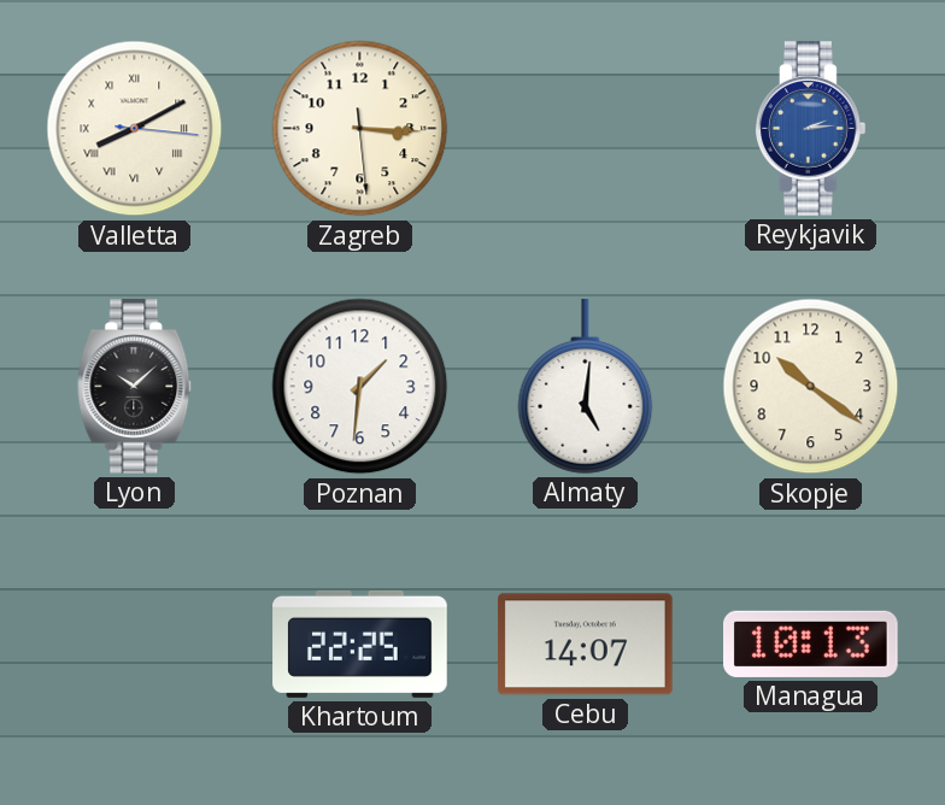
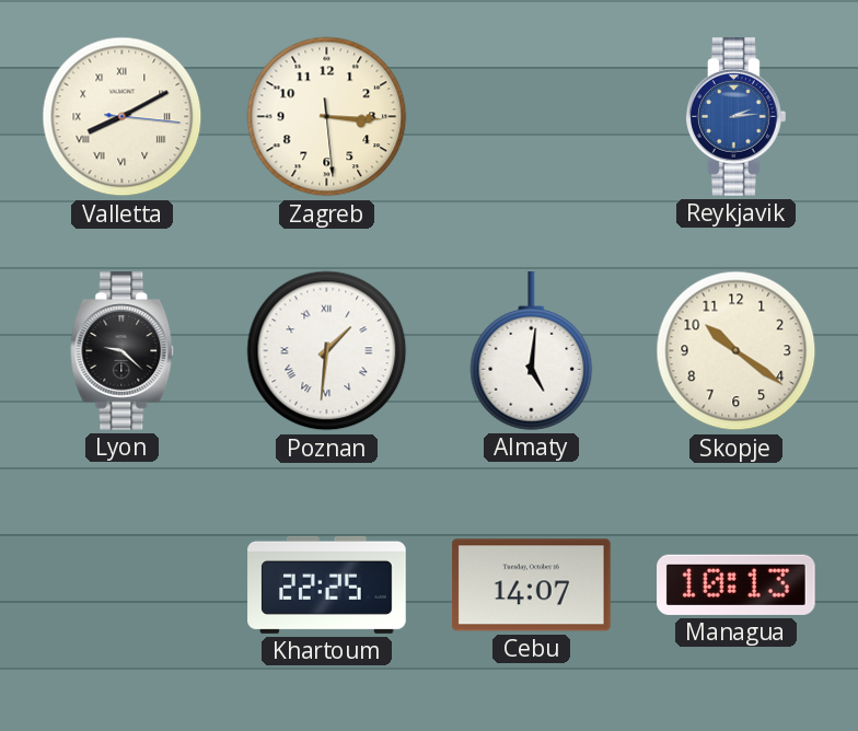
Lyon: 10:08 -> 9:22
Poznan numerals: Arabic -> Roman
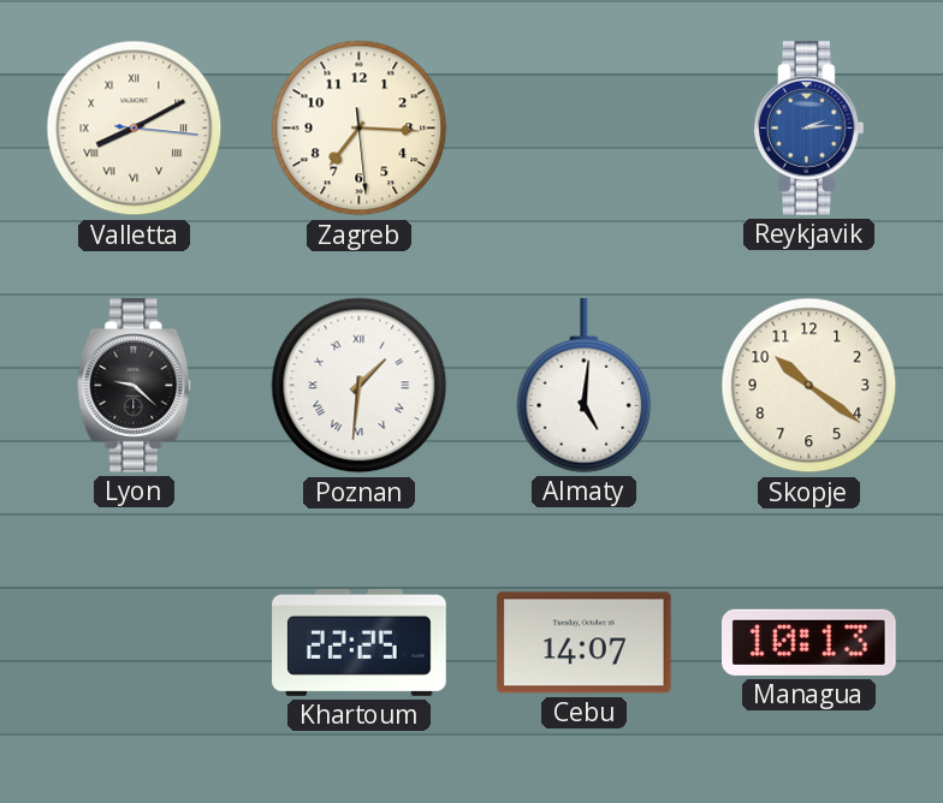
Zagreb: 3:15 -> 7:15
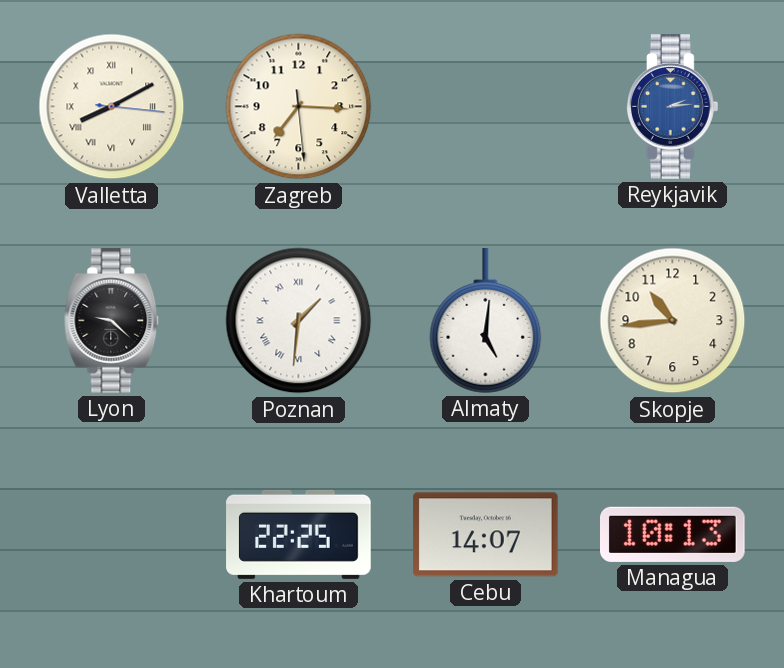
Skopje: 10:21 -> 10:44
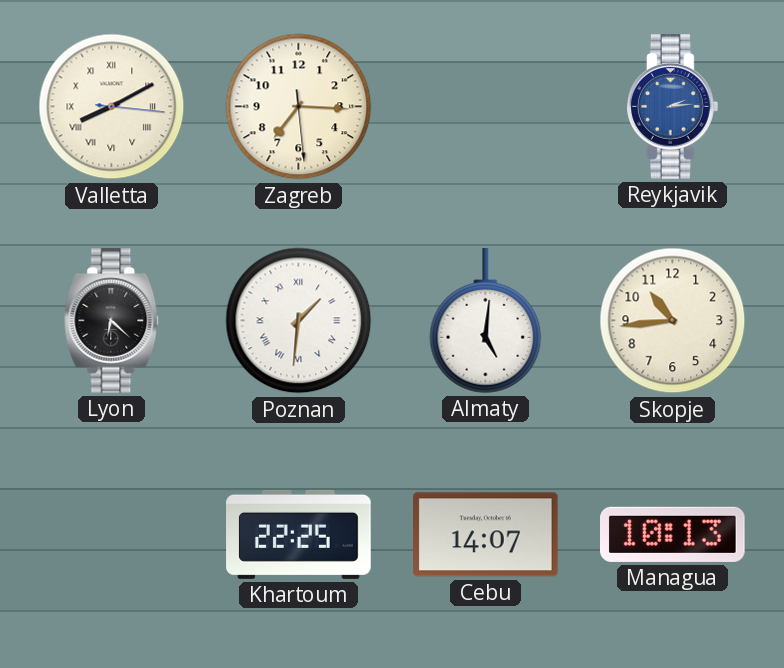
Lyon: 9:22 -> 6:22
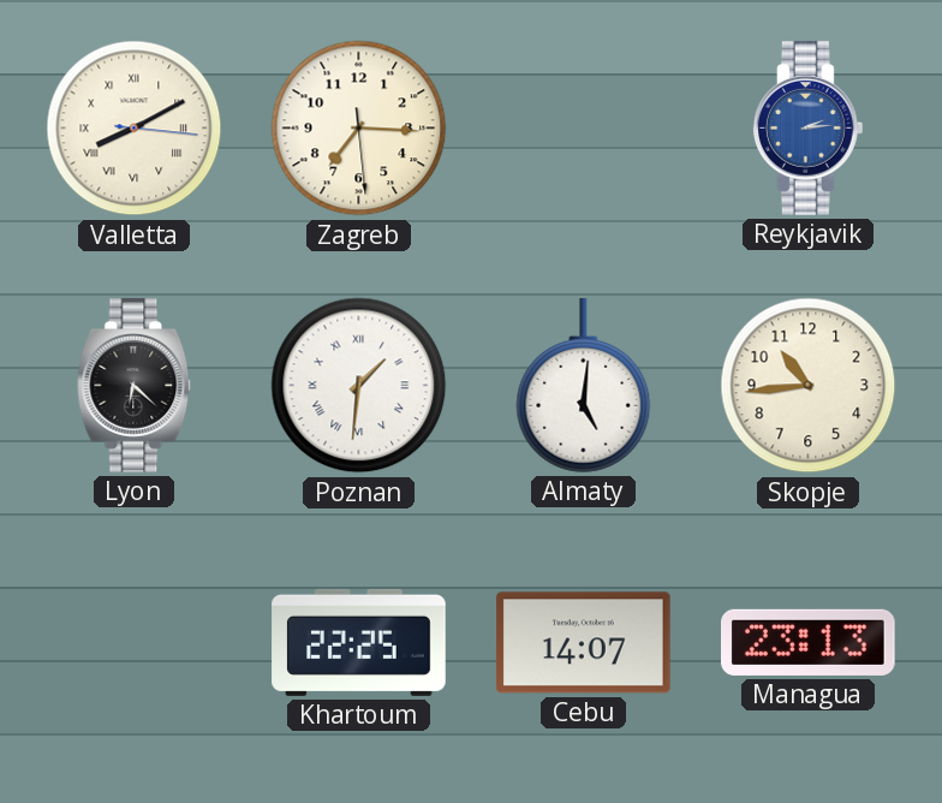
Managua: 10:13 -> 23:13
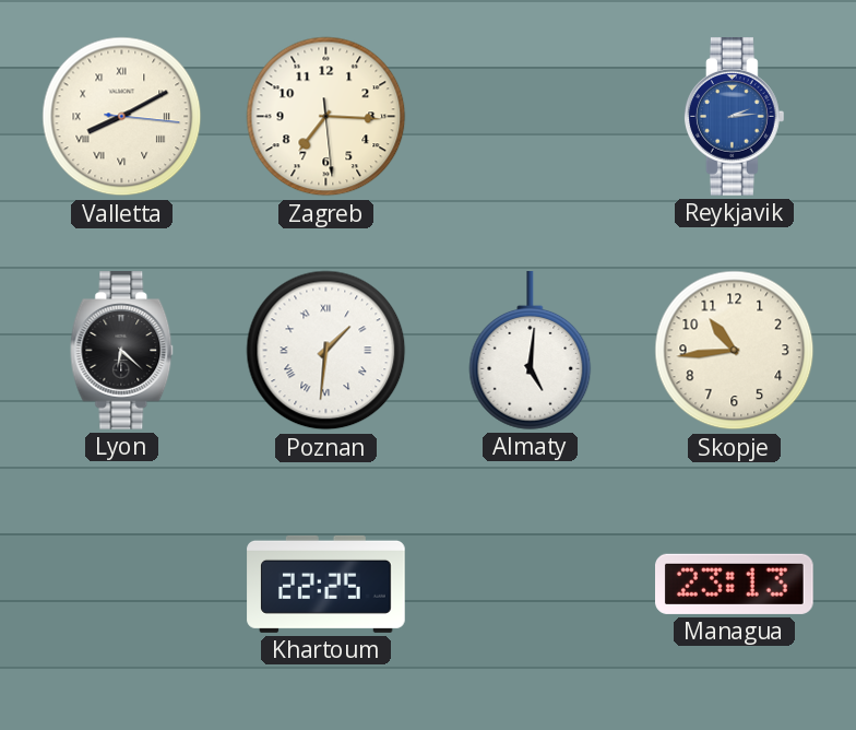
Cebu: 14:07 -> none
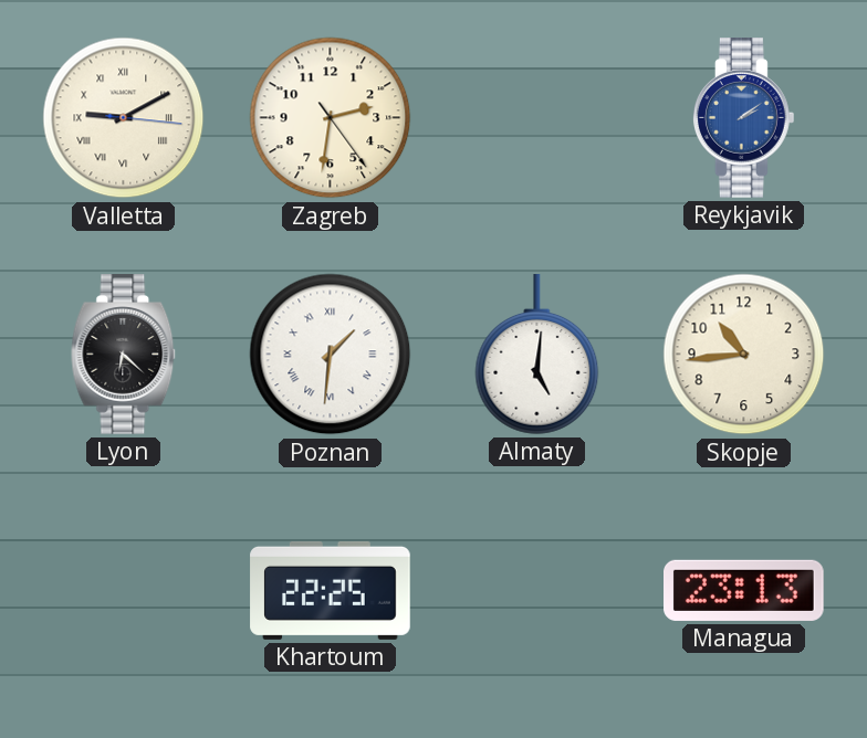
Valletta: 8:10 -> 9:10
Zagreb: 7:15 -> 2:31
Reykjavik: 2:14 -> 2:09
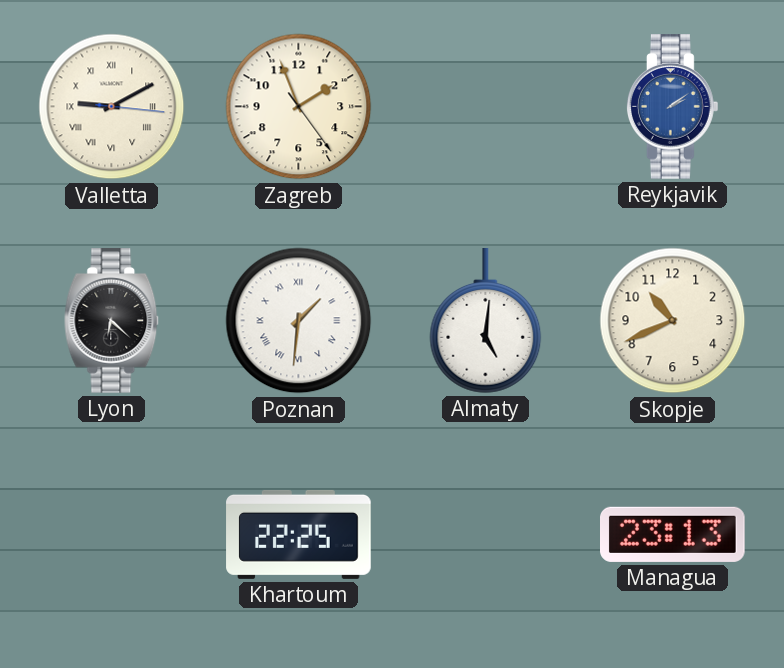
Zagreb: 2:31 -> 1:56
Skopje: 10:44 -> 10:41
